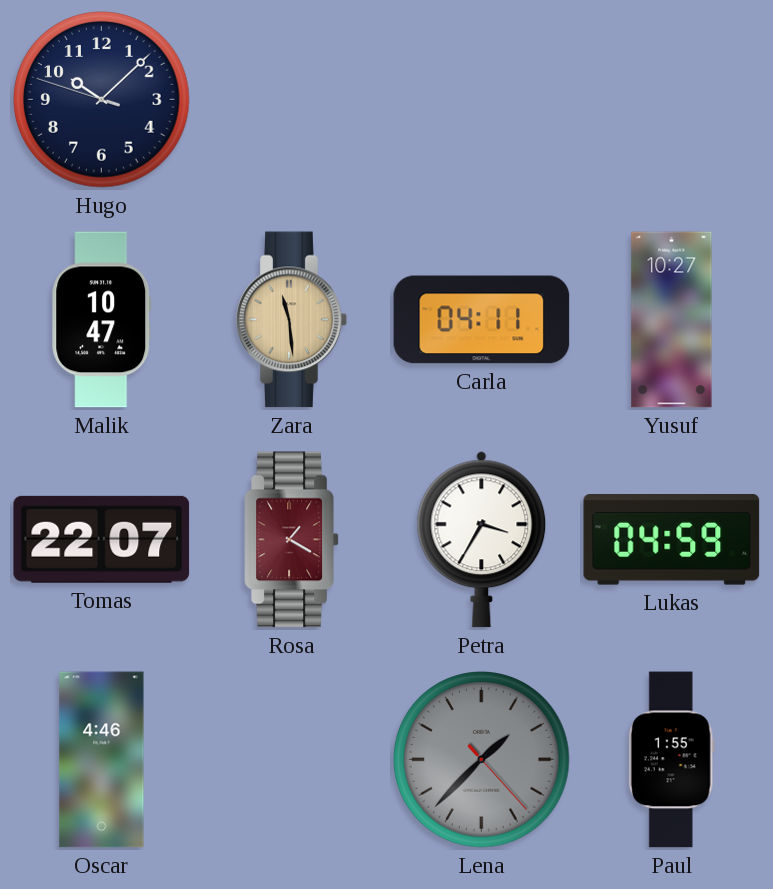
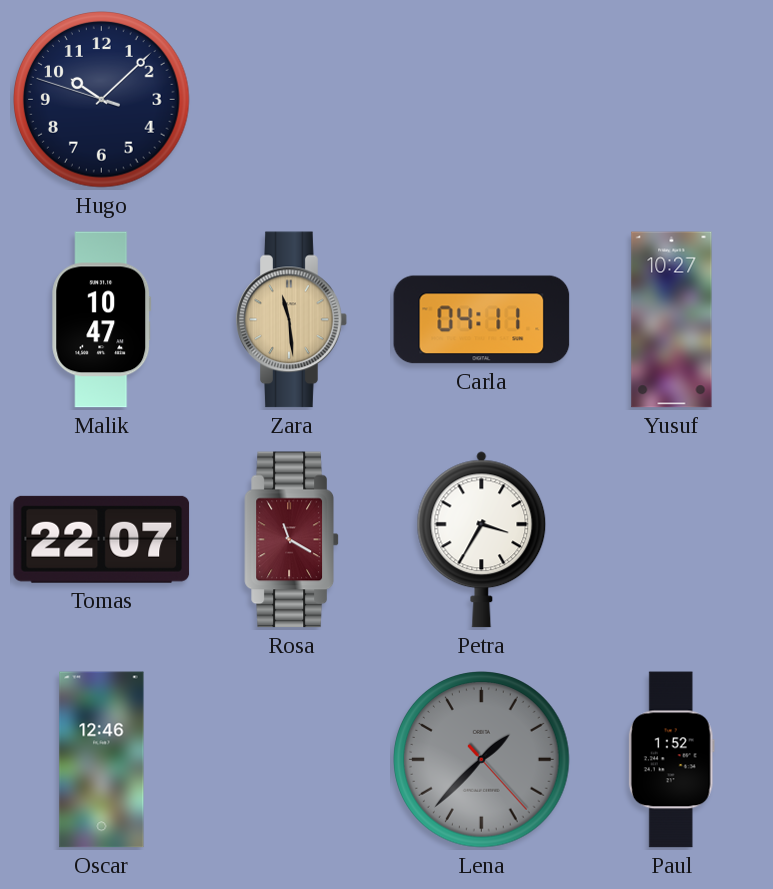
Rosa: 1:20 -> 11:20
Lukas: 04:59 -> none
Oscar: 4:46 -> 12:46
Paul: 1:55 -> 1:52
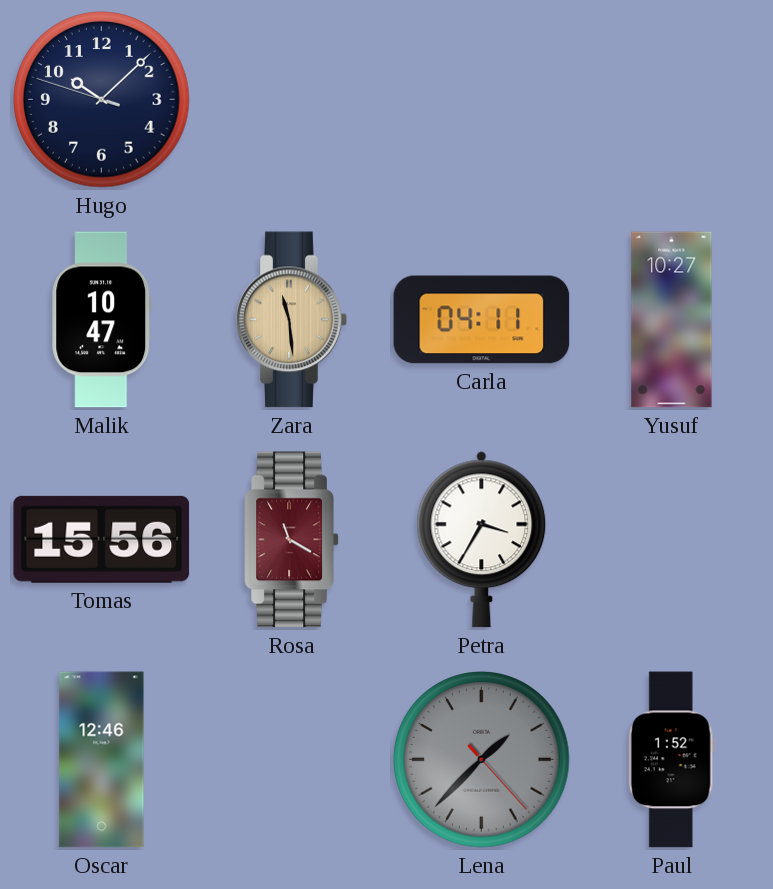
Tomas: 22:07 -> 15:56
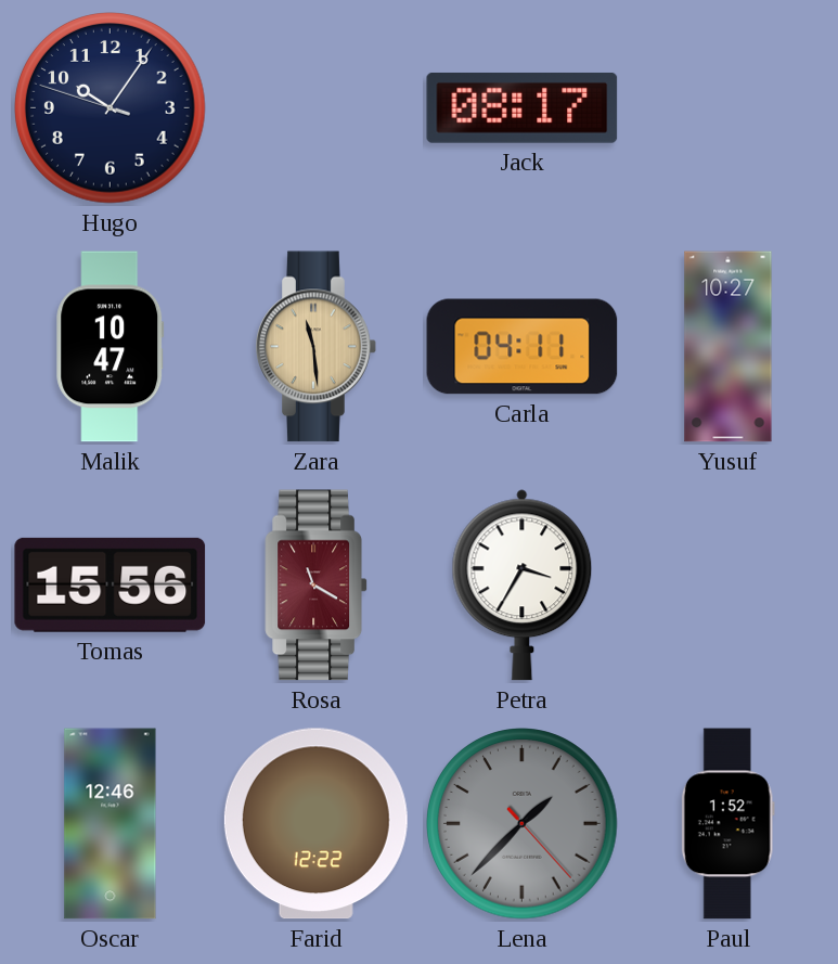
Hugo: 10:07 -> 10:05
Jack: none -> 08:17
Farid: none -> 12:22
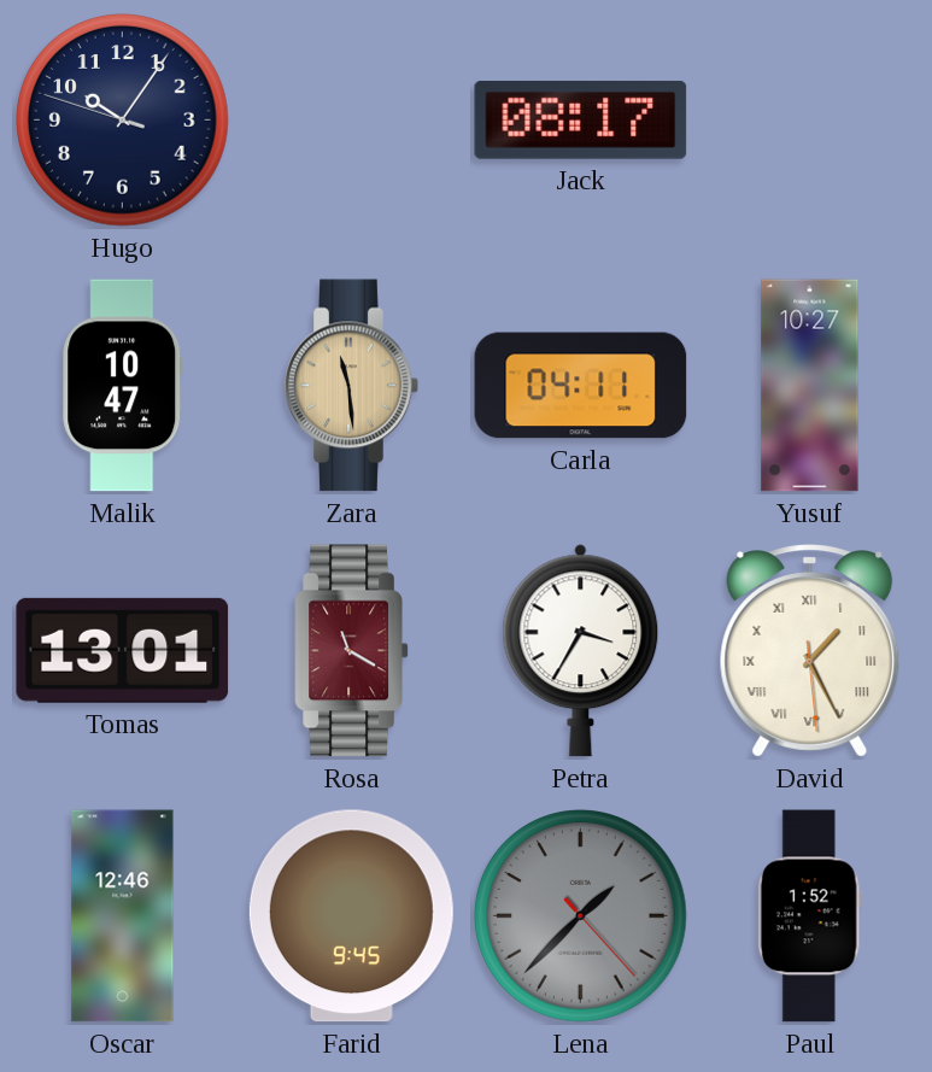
Tomas: 15:56 -> 13:01
David: none -> 1:25
Farid: 12:22 -> 9:45
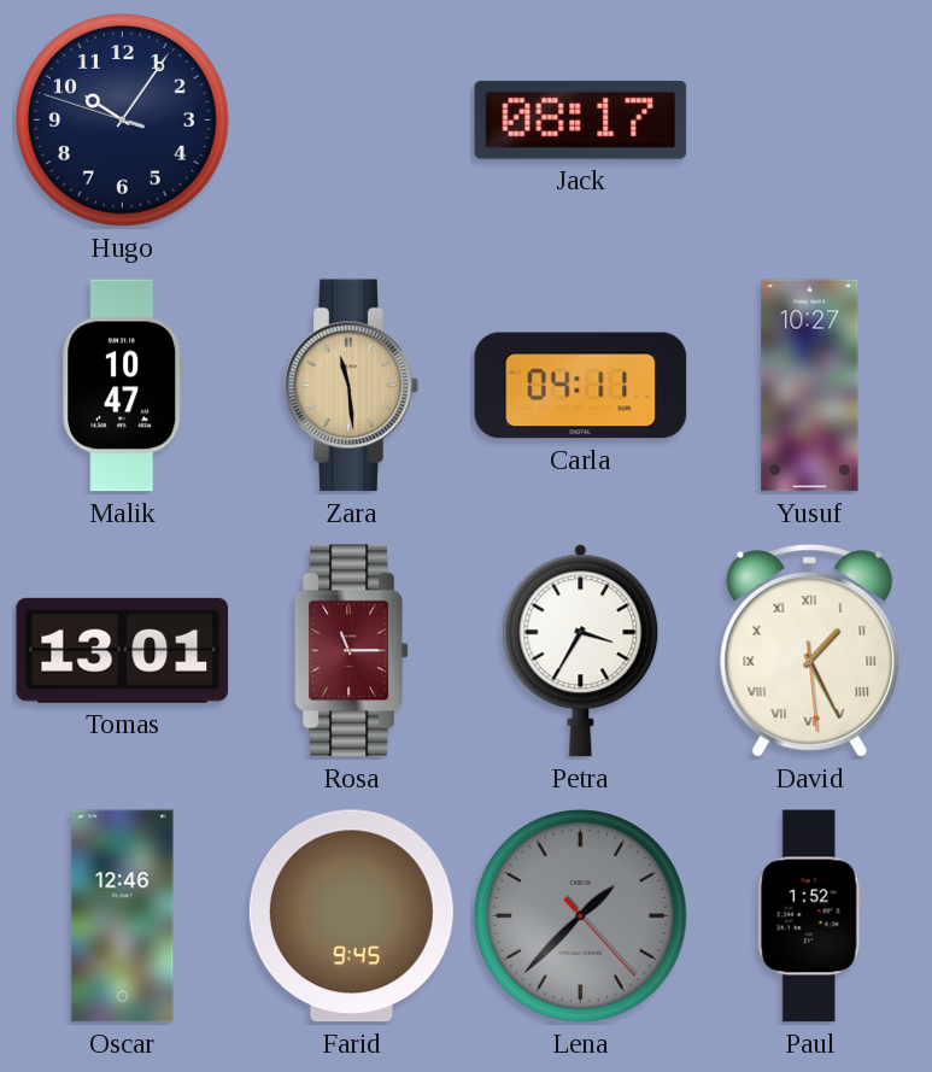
Rosa: 11:20 -> 11:15
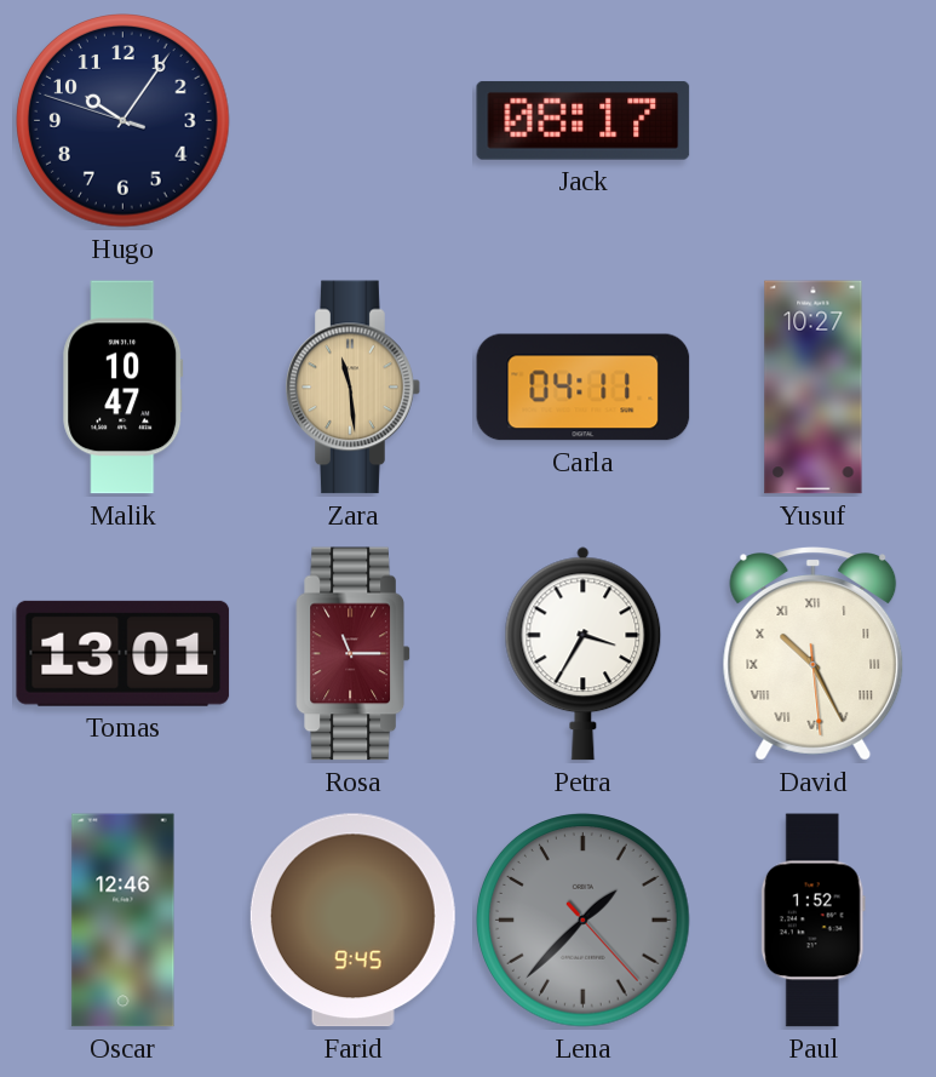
David: 1:25 -> 10:25
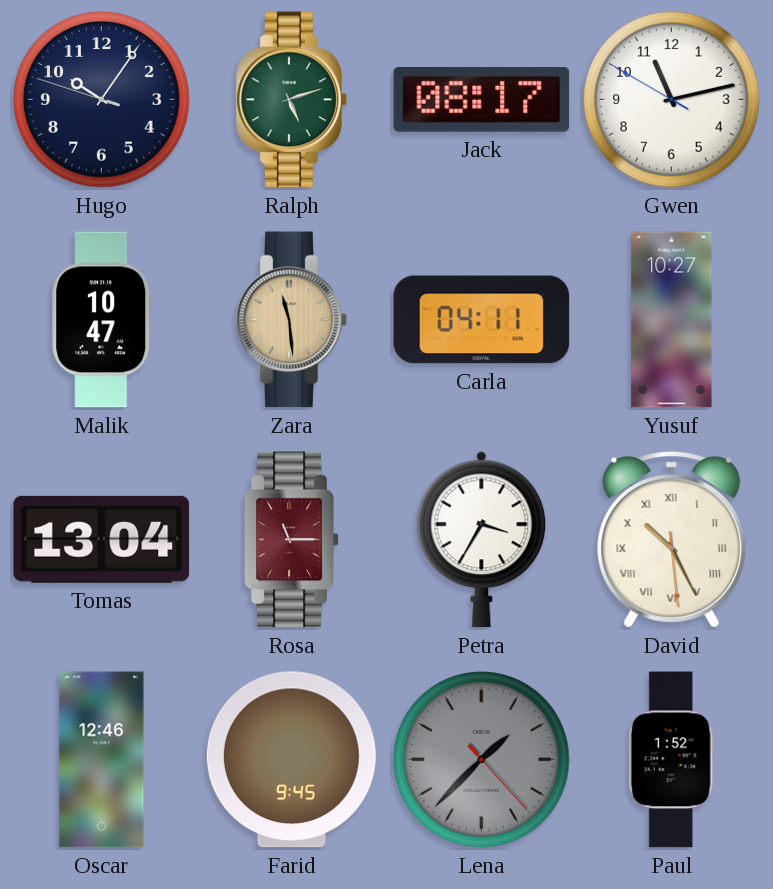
Ralph: none -> 5:12
Gwen: none -> 11:12
Tomas: 13:01 -> 13:04
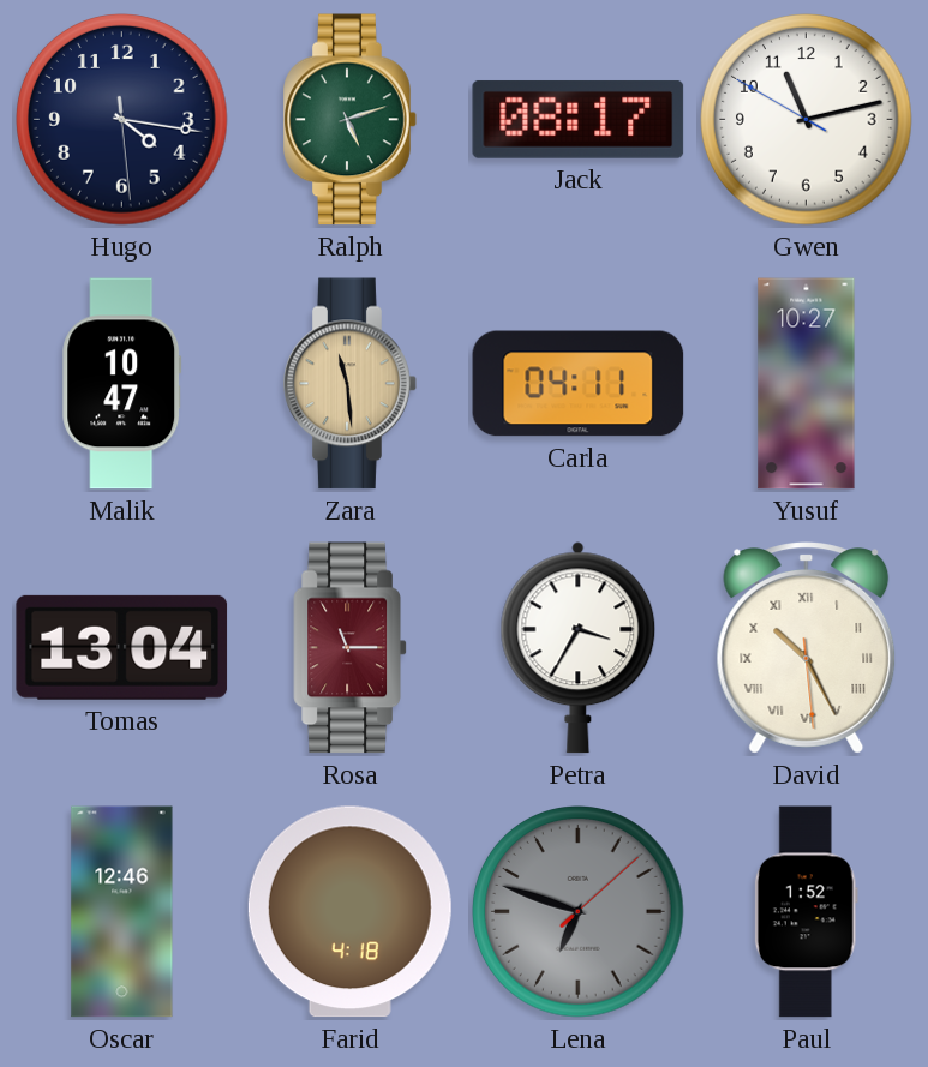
Hugo: 10:05 -> 4:16
Farid: 9:45 -> 4:18
Lena: 1:37 -> 6:48
